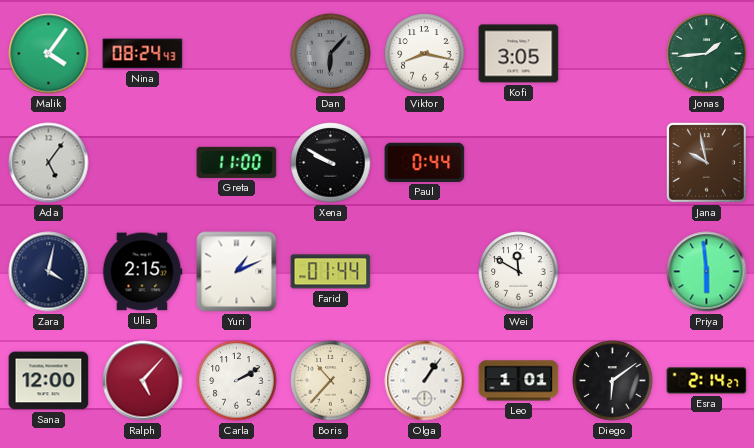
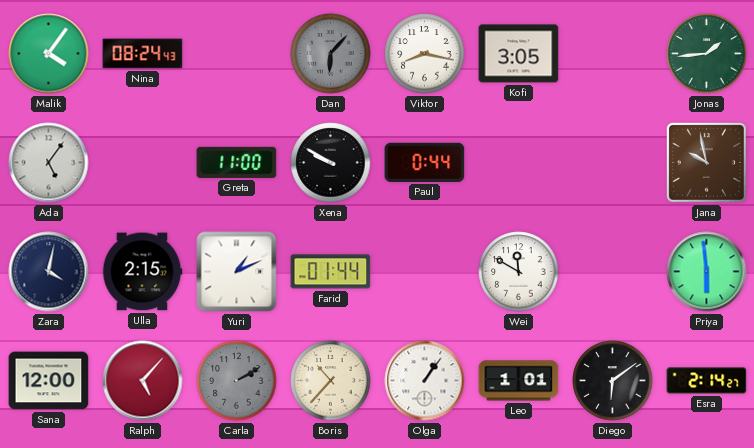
Carla dial: white -> grey
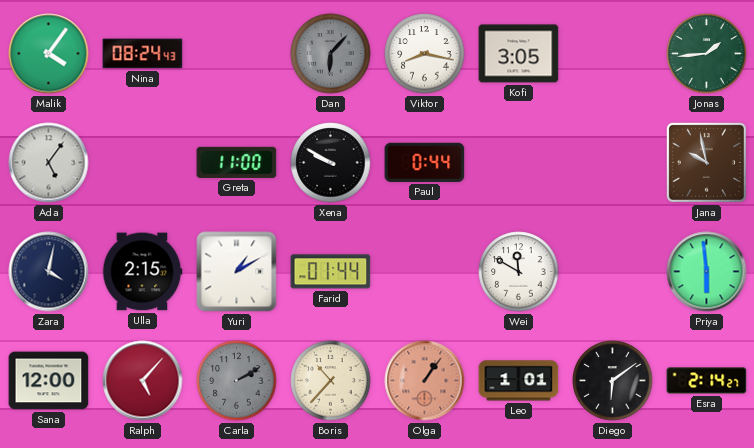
Yuri: 1:11 -> 1:10
Olga dial: white -> salmon
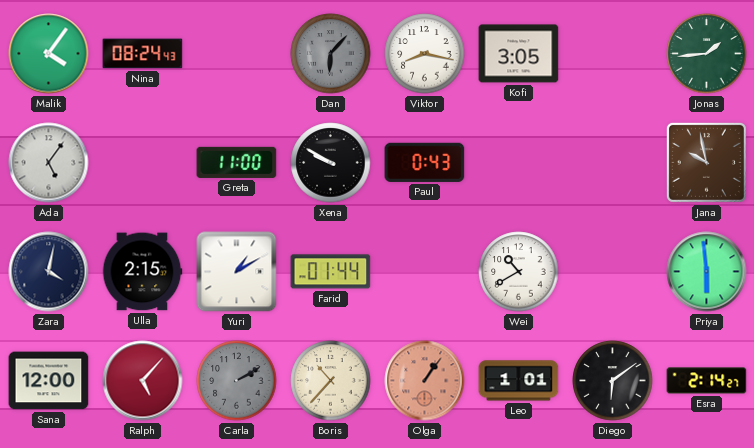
Paul: 0:44 -> 0:43
Wei: 11:50 -> 10:40
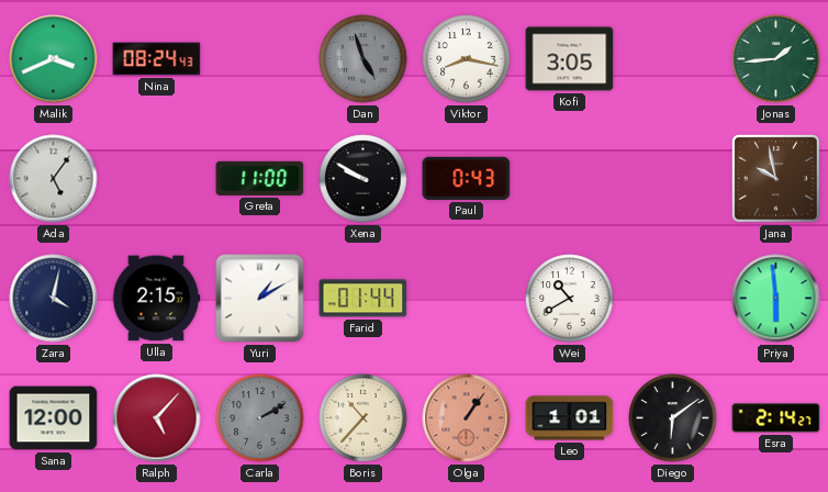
Malik: 4:06 -> 3:41
Dan: 6:07 -> 4:57
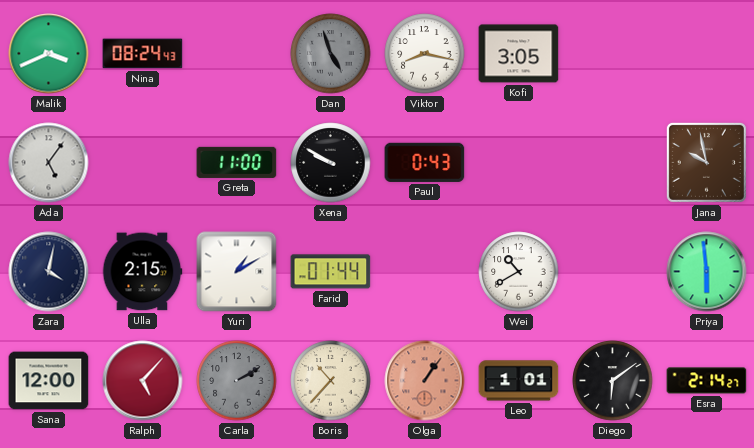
Jonas: 1:44 -> none
